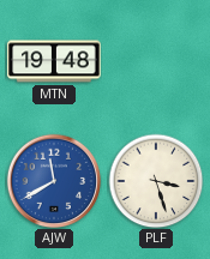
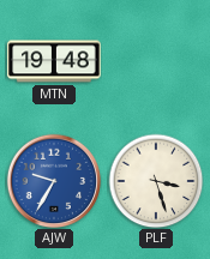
AJW: 11:40 -> 9:35
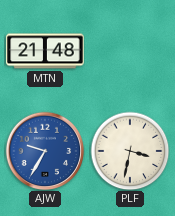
MTN: 19:48 -> 21:48
PLF: 3:27 -> 3:32
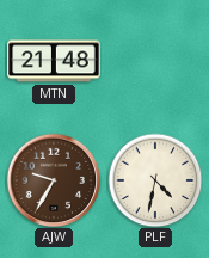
AJW dial: blue -> brown
PLF: 3:32 -> 4:32
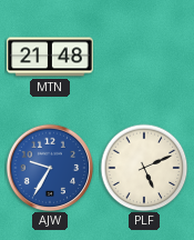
AJW dial: brown -> blue
PLF: 4:32 -> 5:11
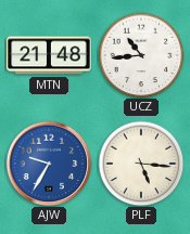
UCZ: none -> 10:44
PLF: 5:11 -> 5:16
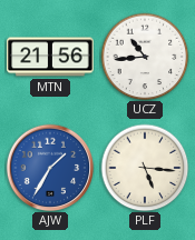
MTN: 21:48 -> 21:56
AJW: 9:35 -> 1:35
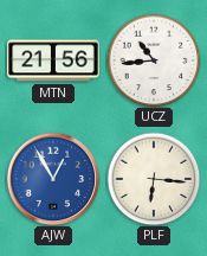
AJW: 1:35 -> 12:55
PLF: 5:16 -> 6:16
